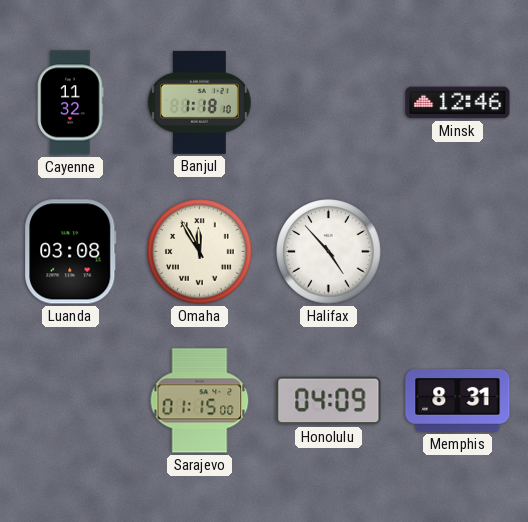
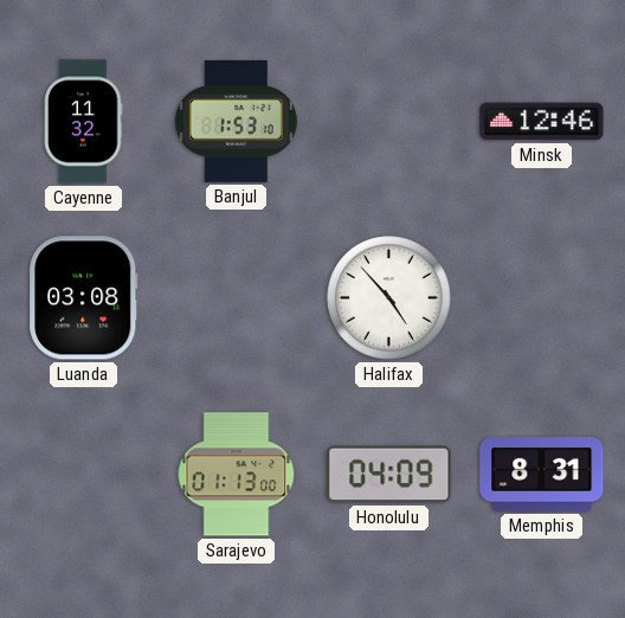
Banjul: 1:18 -> 1:53
Omaha: 11:55 -> none
Sarajevo: 01:15 -> 01:13
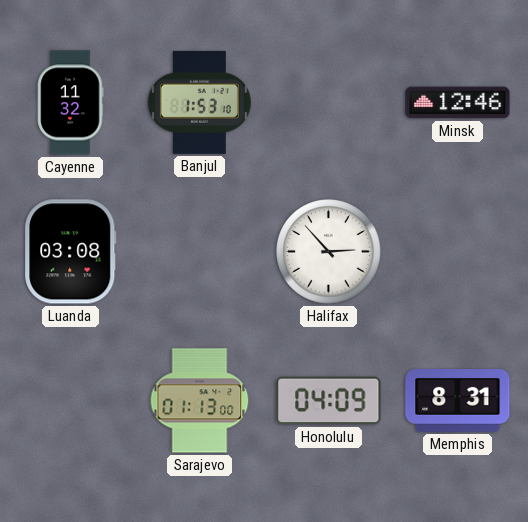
Halifax: 4:53 -> 2:53
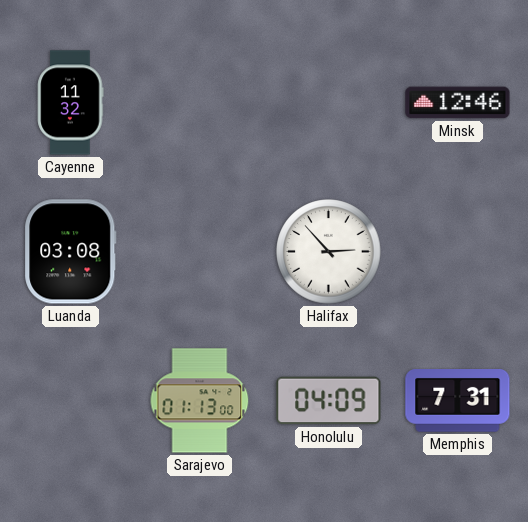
Banjul: 1:53 -> none
Memphis: 8:31 -> 7:31
